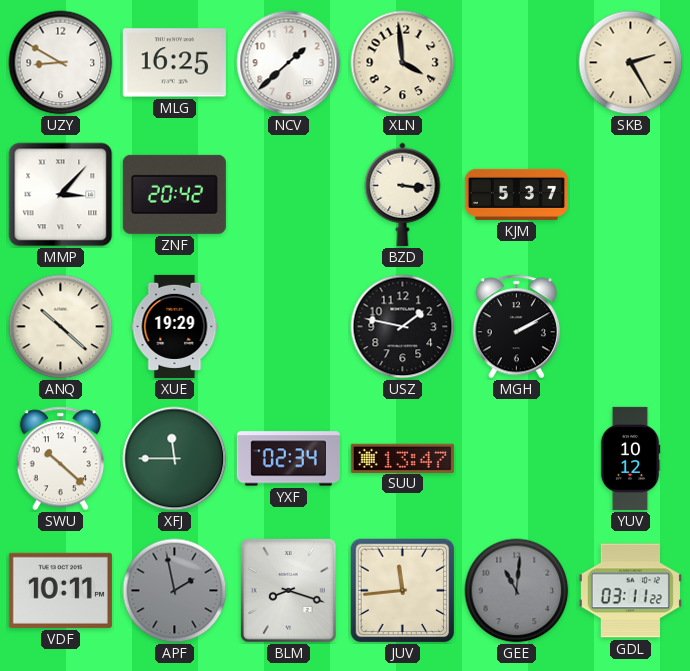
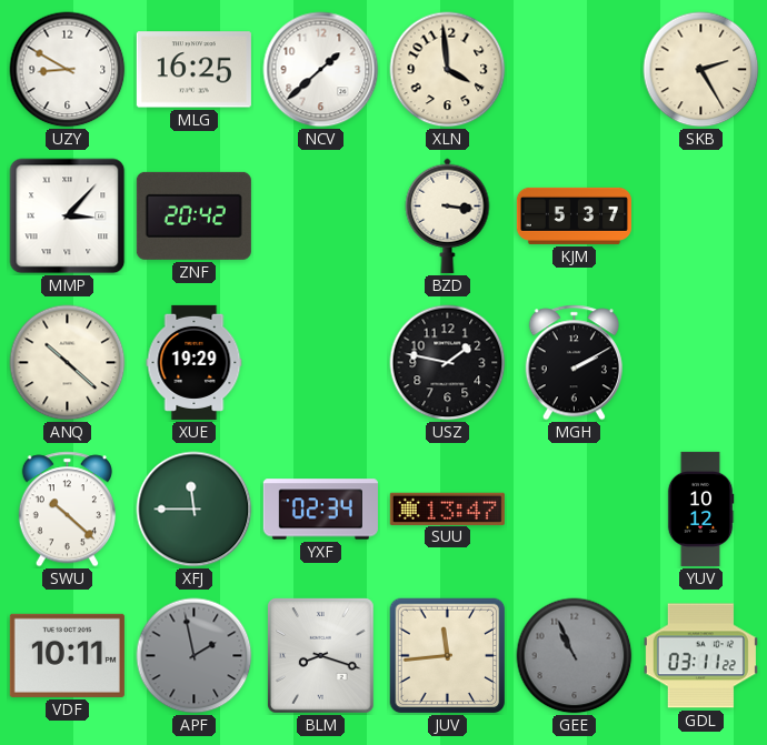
GEE: 11:01 -> 10:56
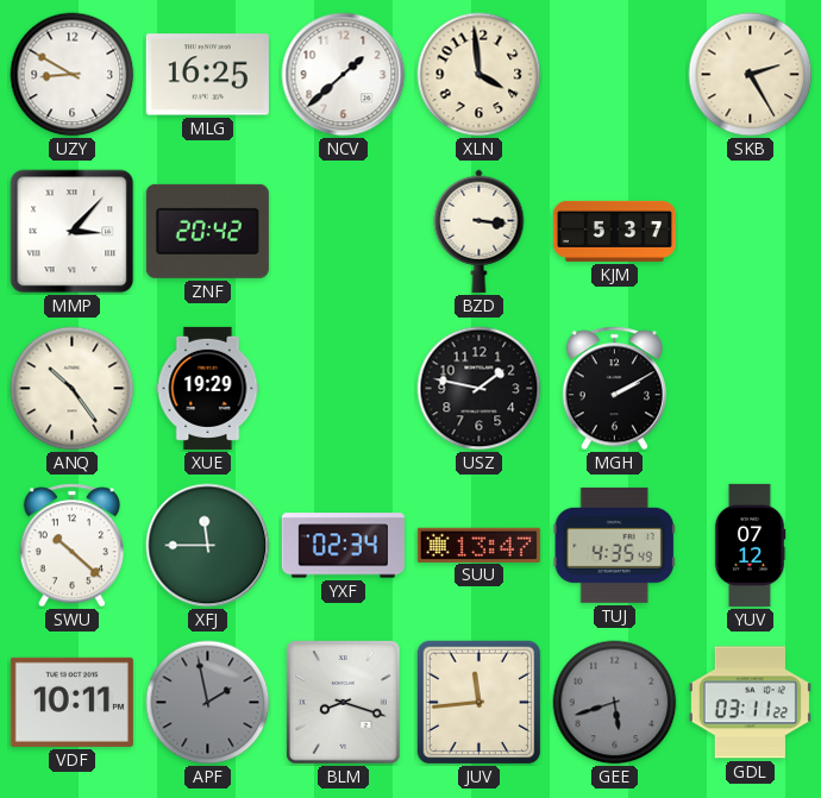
ANQ: 10:22 -> 10:24
TUJ: none -> 4:35
YUV: 10:12 -> 07:12
GEE: 10:56 -> 5:42
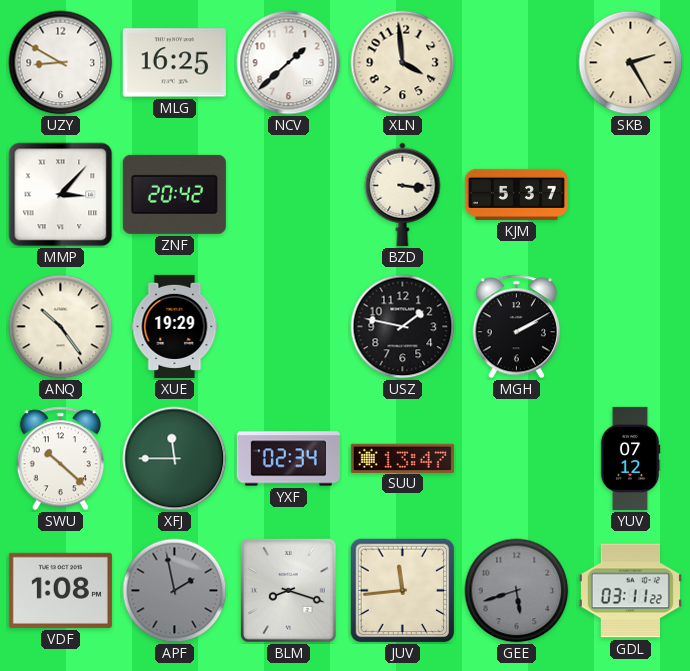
TUJ: 4:35 -> none
VDF: 10:11 -> 1:08
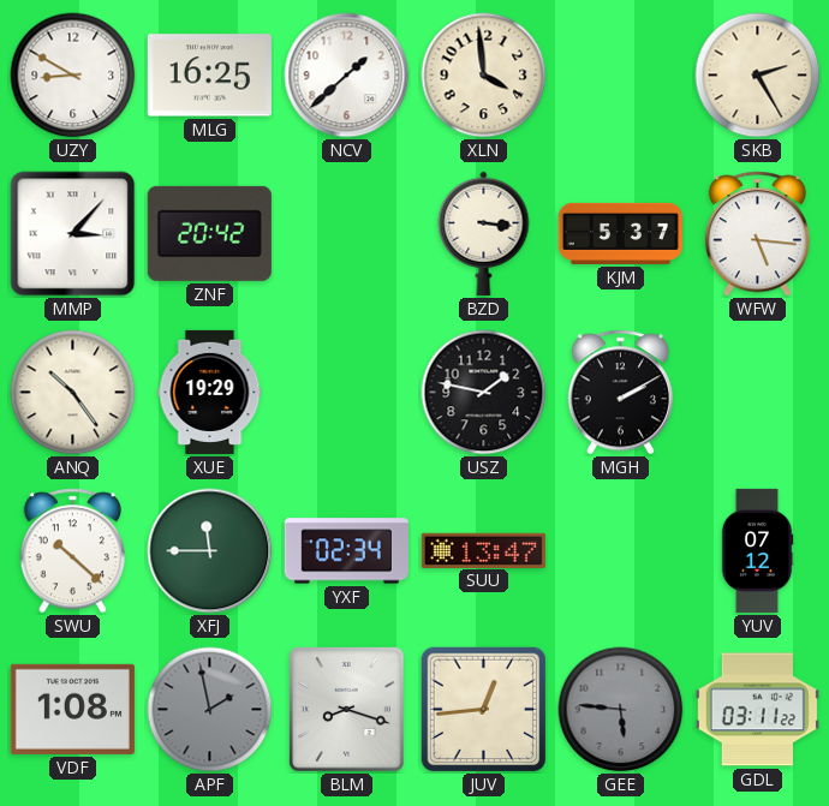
WFW: none -> 5:16
JUV: 11:44 -> 12:44
GEE: 5:42 -> 5:46
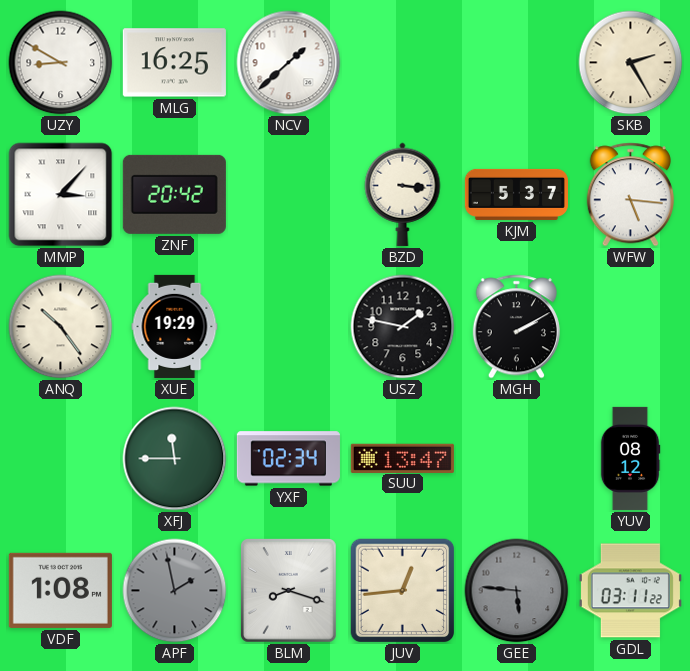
XLN: 3:59 -> none
SWU: 10:22 -> none
YUV: 07:12 -> 08:12
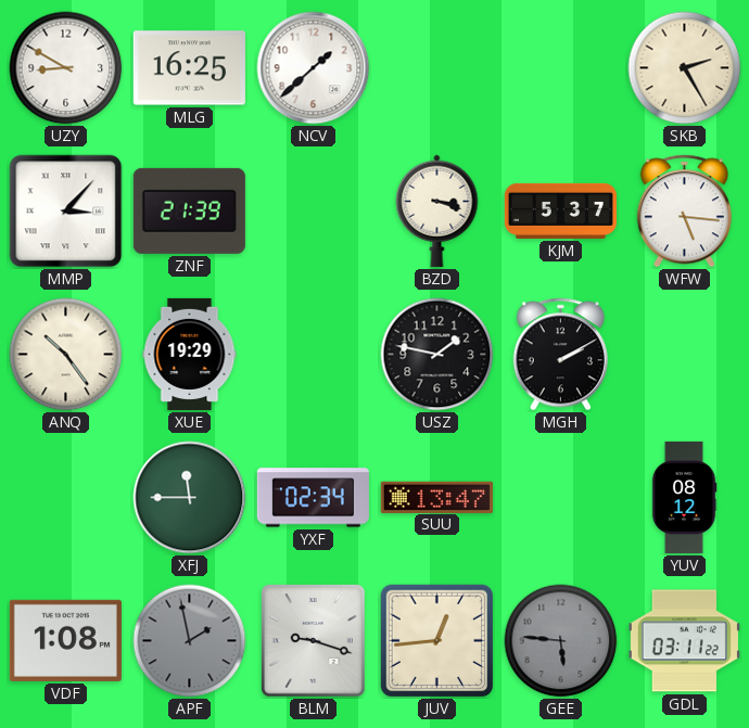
ZNF: 20:42 -> 21:39
BZD: 3:16 -> 3:18
BLM: 8:18 -> 9:18
